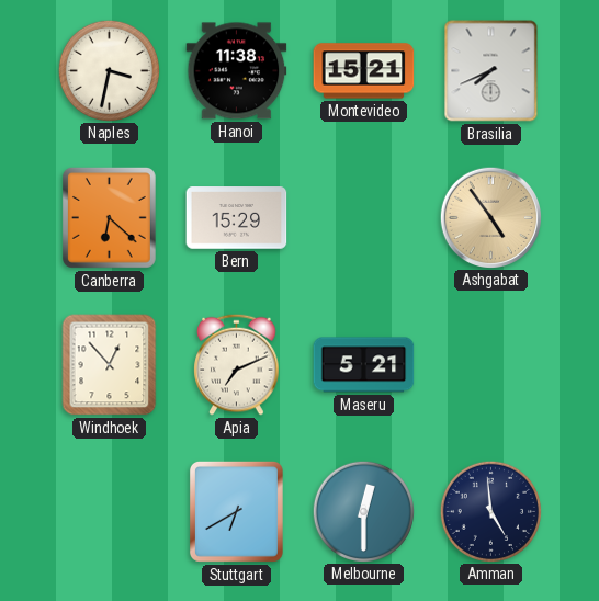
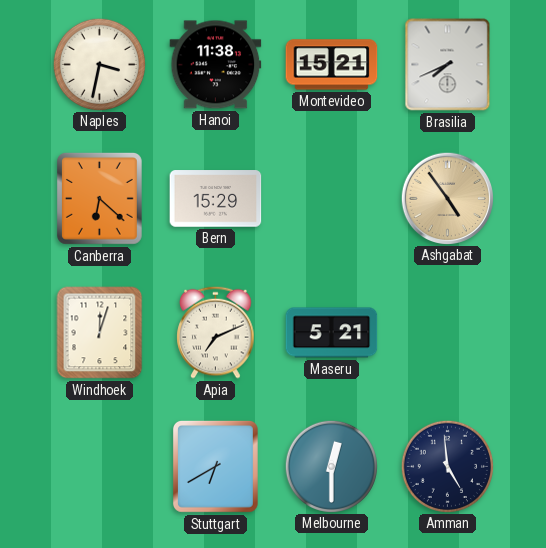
Windhoek: 12:53 -> 12:03
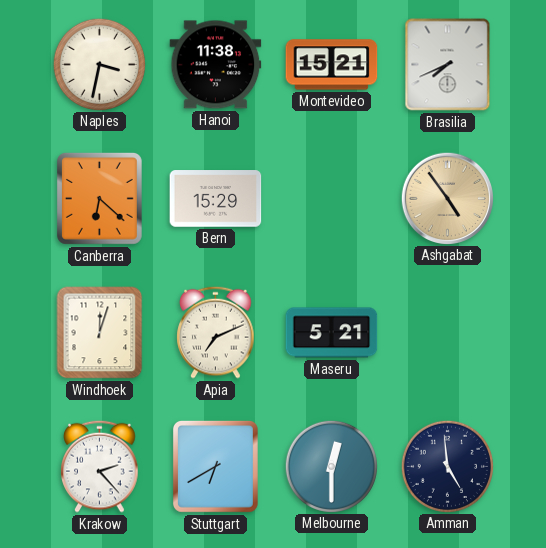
Krakow: none -> 2:23
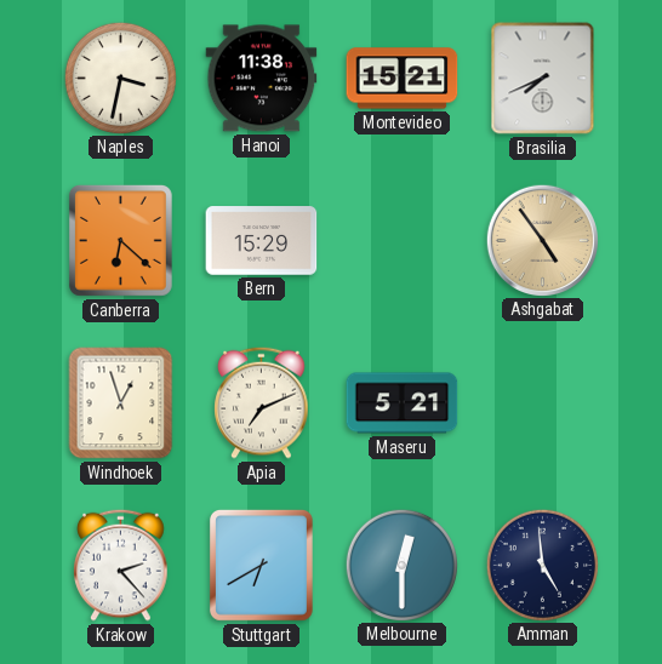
Windhoek: 12:03 -> 12:57
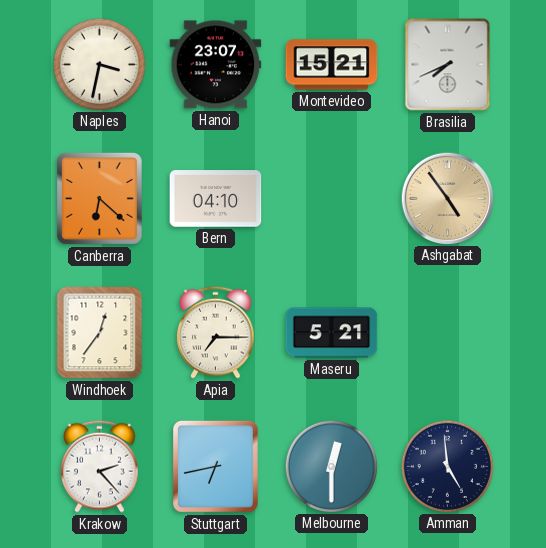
Hanoi: 11:38 -> 23:07
Bern: 15:29 -> 04:10
Windhoek: 12:57 -> 12:36
Apia: 7:11 -> 7:15
Stuttgart: 6:40 -> 6:43
